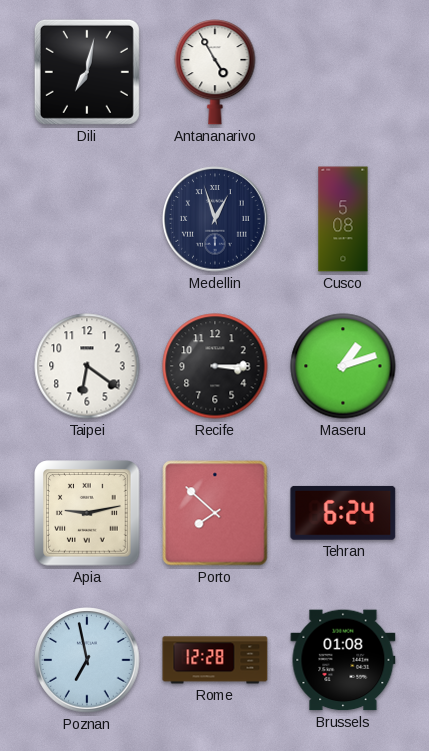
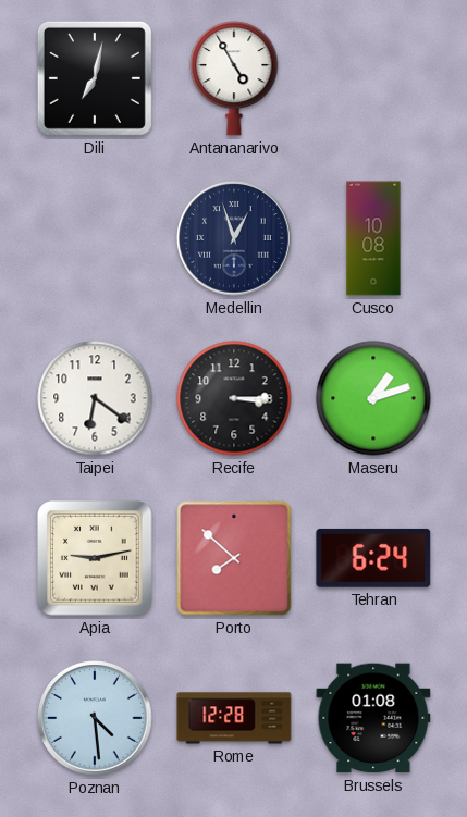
Cusco: 5:08 -> 10:08
Poznan: 6:58 -> 4:29
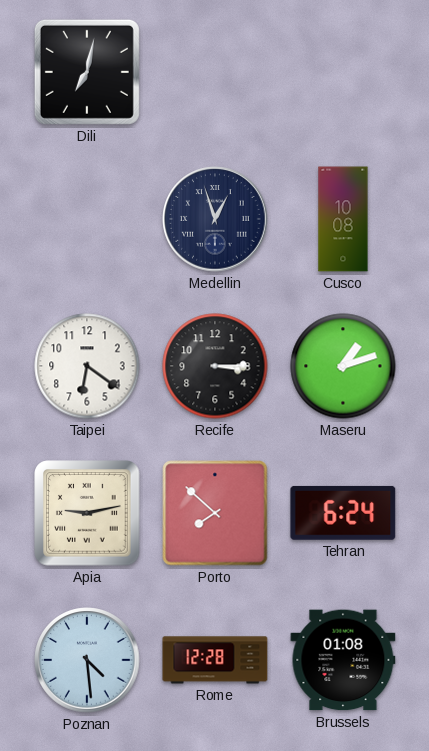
Antananarivo: 4:55 -> none
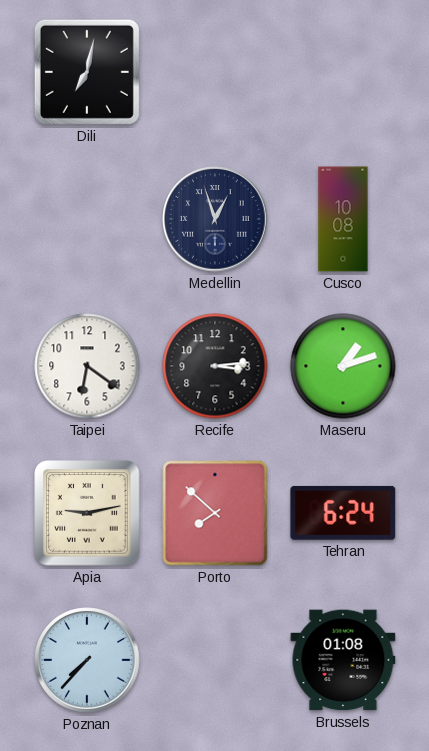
Recife: 3:15 -> 3:14
Poznan: 4:29 -> 7:37
Rome: 12:28 -> none
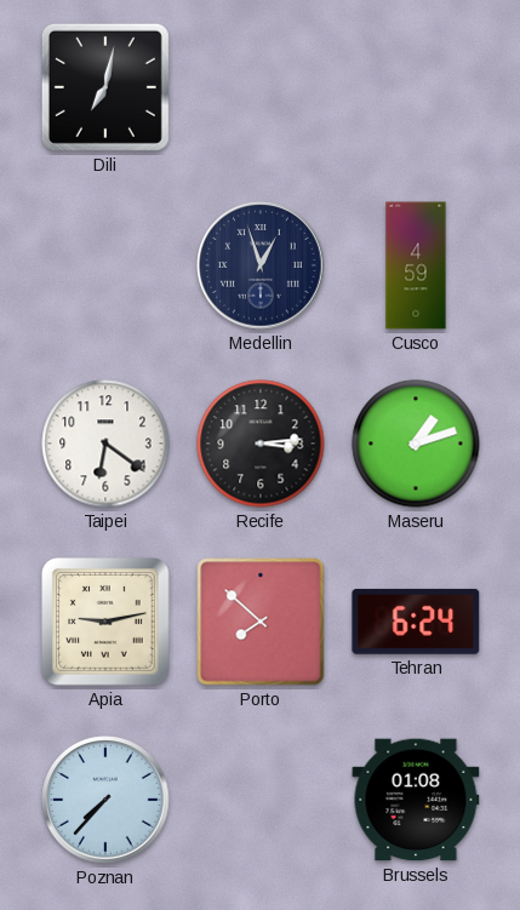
Cusco: 10:08 -> 4:59
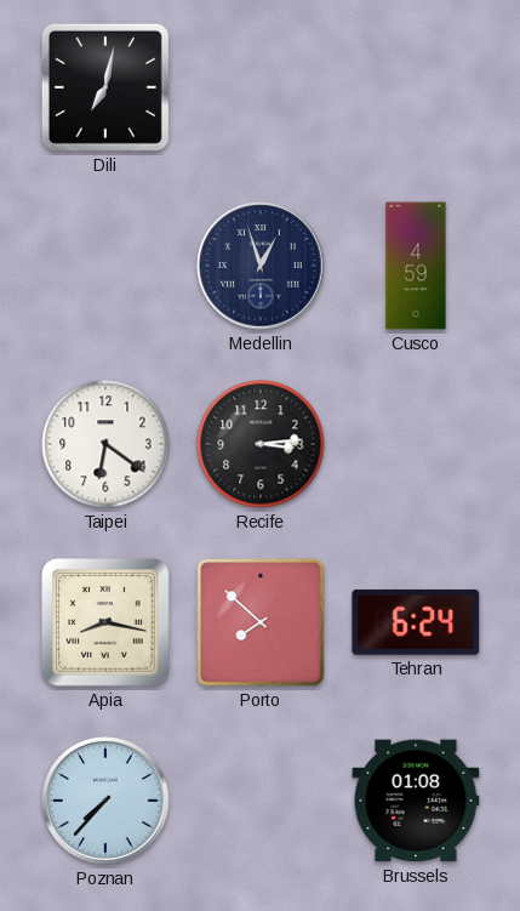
Maseru: 1:12 -> none
Apia: 9:13 -> 8:17
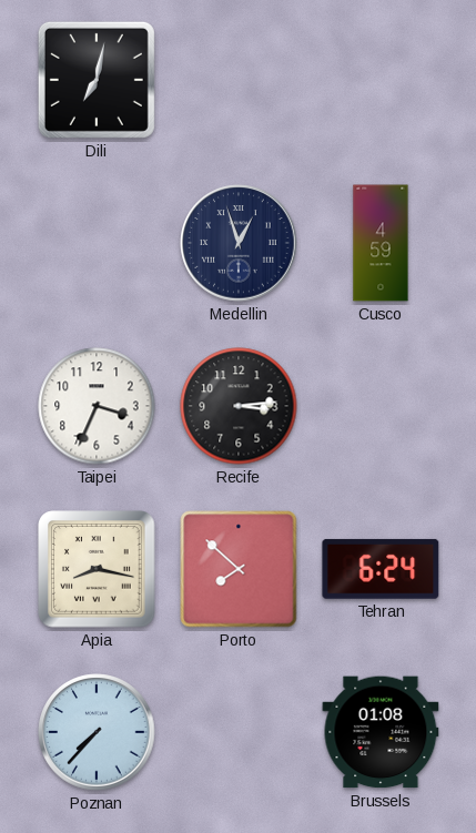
Taipei: 6:21 -> 3:34
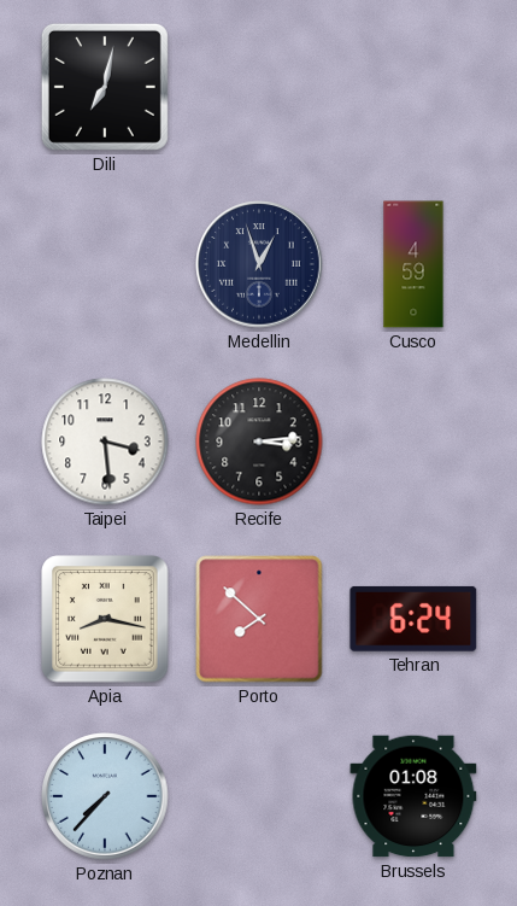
Taipei: 3:34 -> 3:29
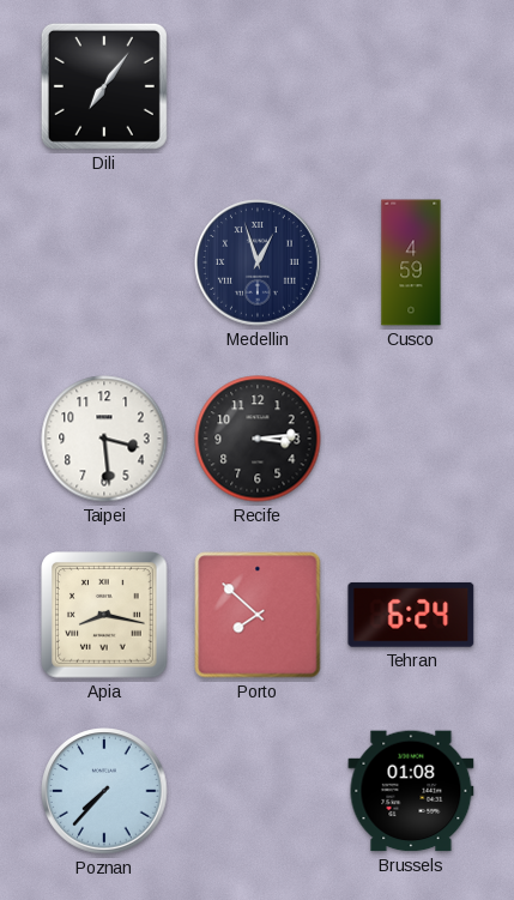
Dili: 7:02 -> 7:06
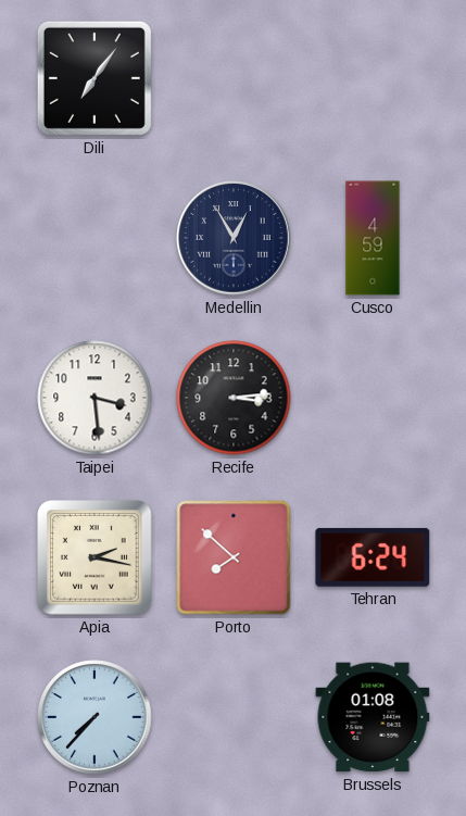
Medellin: 12:57 -> 12:55
Apia: 8:17 -> 2:17
